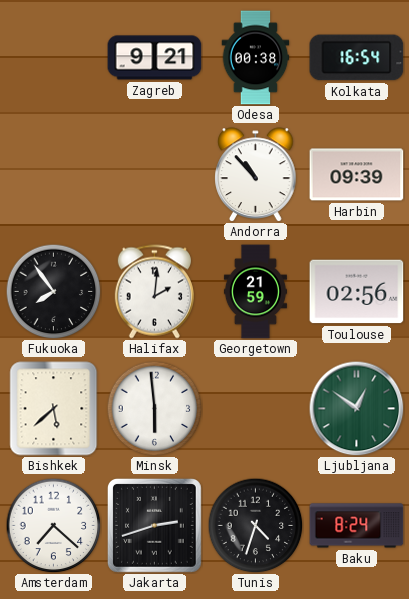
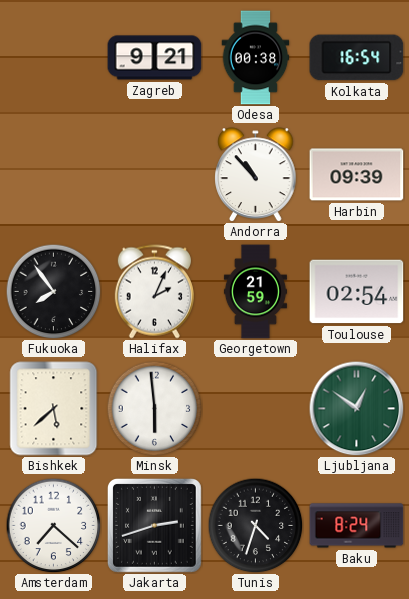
Halifax: 2:01 -> 2:04
Toulouse: 02:56 -> 02:54
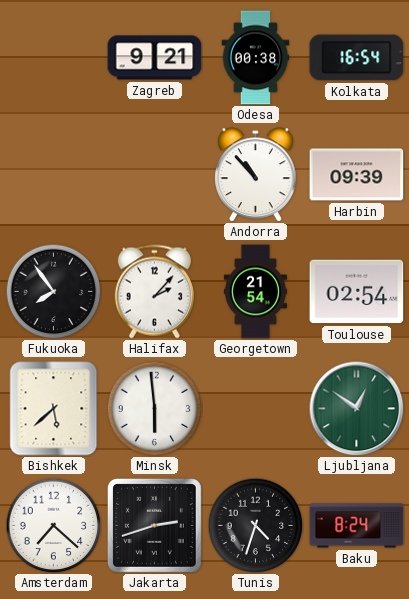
Halifax: 2:04 -> 2:07
Georgetown: 21:59 -> 21:54
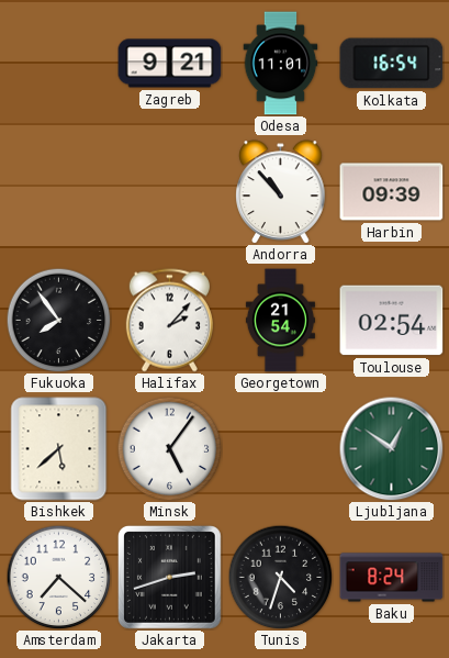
Odesa: 00:38 -> 11:01
Minsk: 5:59 -> 5:06
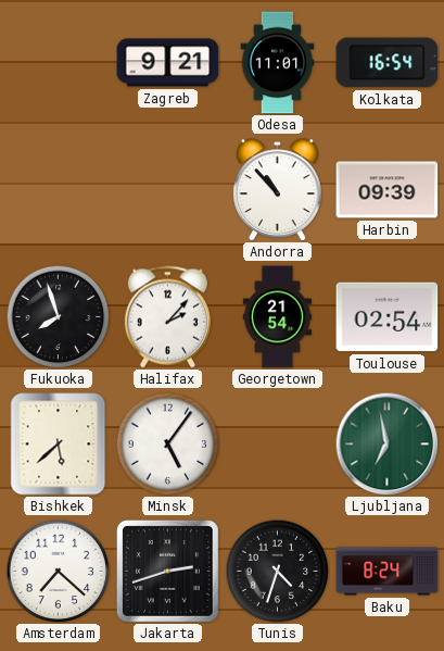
Fukuoka: 7:54 -> 7:57
Ljubljana: 12:51 -> 6:58
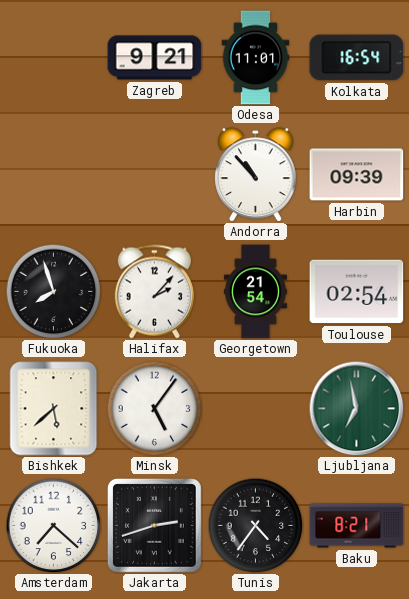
Tunis: 4:33 -> 4:36
Baku: 8:24 -> 8:21
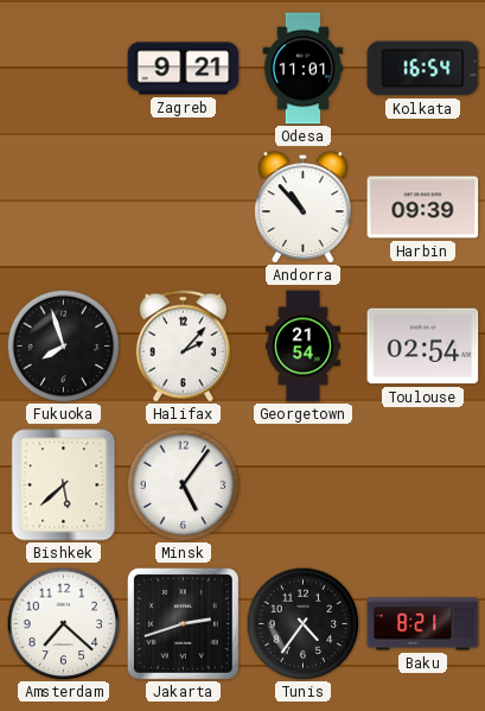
Ljubljana: 6:58 -> none
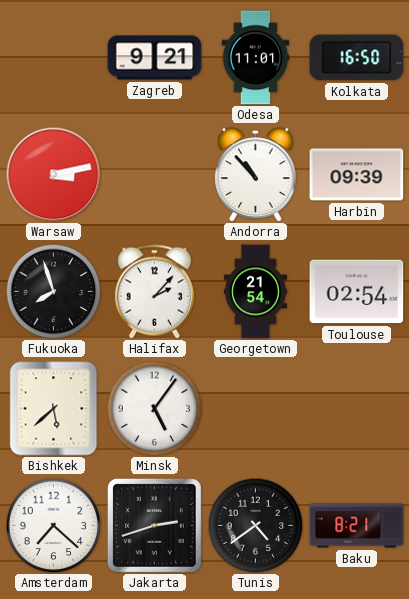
Kolkata: 16:54 -> 16:50
Warsaw: none -> 3:13
Tunis: 4:36 -> 4:39
